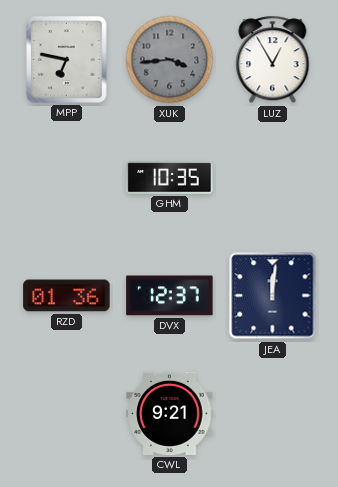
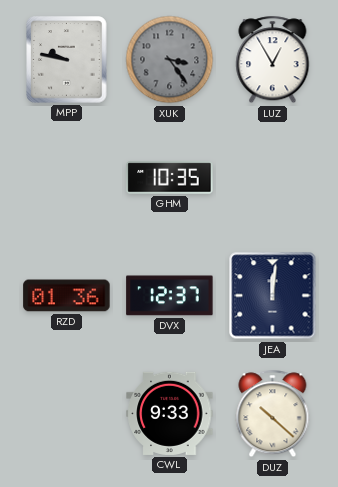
MPP: 6:47 -> 9:47
XUK: 3:44 -> 3:24
CWL: 9:21 -> 9:33
DUZ: none -> 10:22
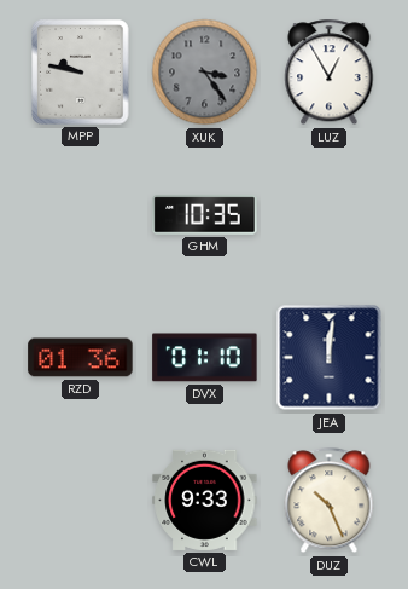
DVX: 12:37 -> 01:10
DUZ: 10:22 -> 10:26
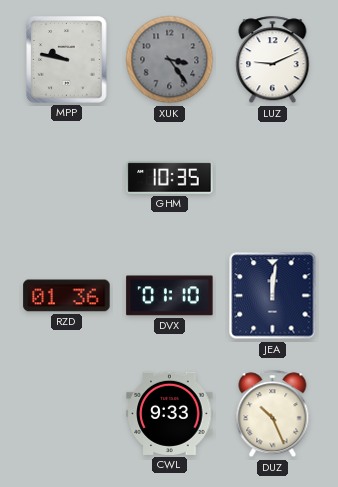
LUZ: 12:55 -> 9:11
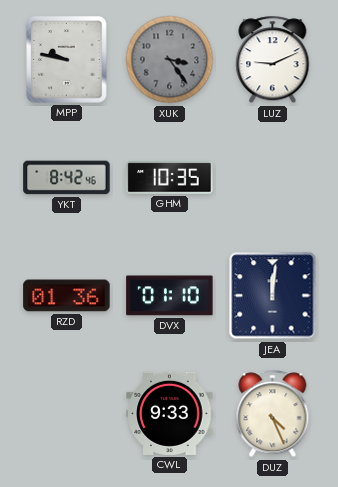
YKT: none -> 8:42
DUZ: 10:26 -> 4:26
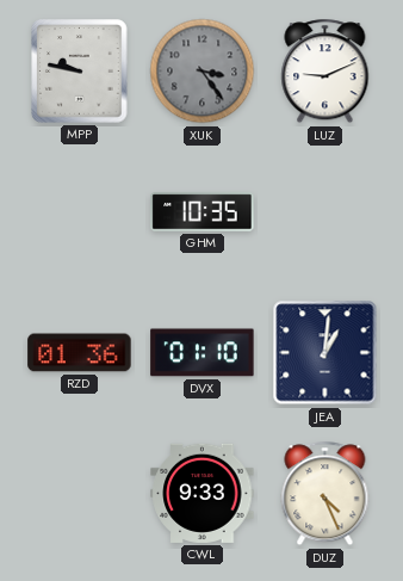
YKT: 8:42 -> none
JEA: 12:01 -> 1:01
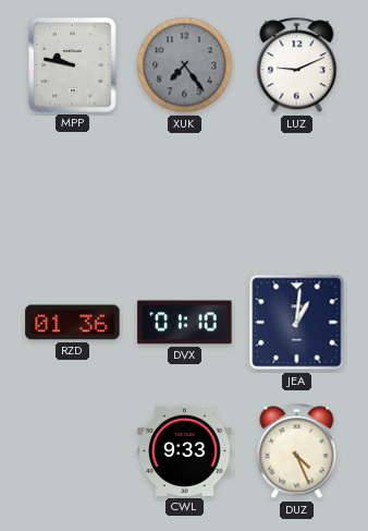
XUK: 3:24 -> 7:24
GHM: 10:35 -> none
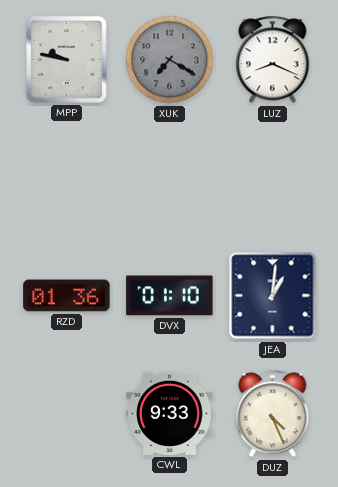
XUK: 7:24 -> 7:20
LUZ: 9:11 -> 8:19
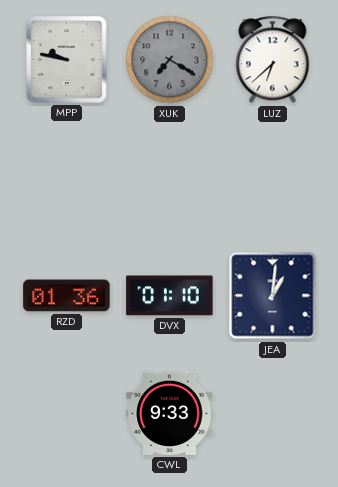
LUZ: 8:19 -> 6:38
DUZ: 4:26 -> none
